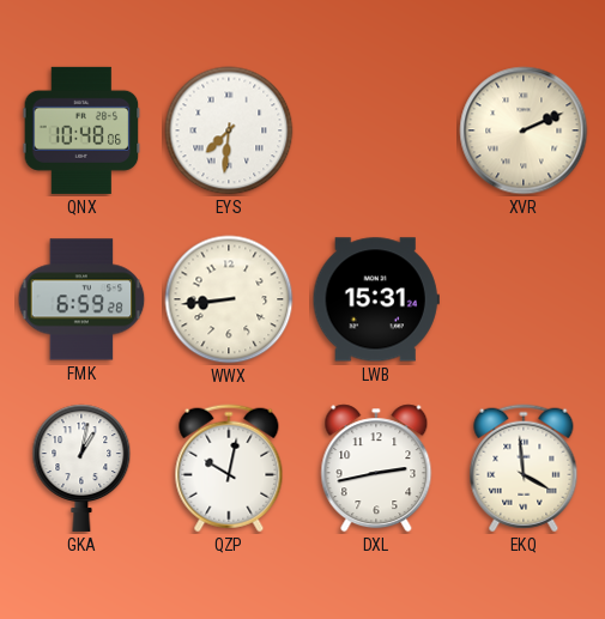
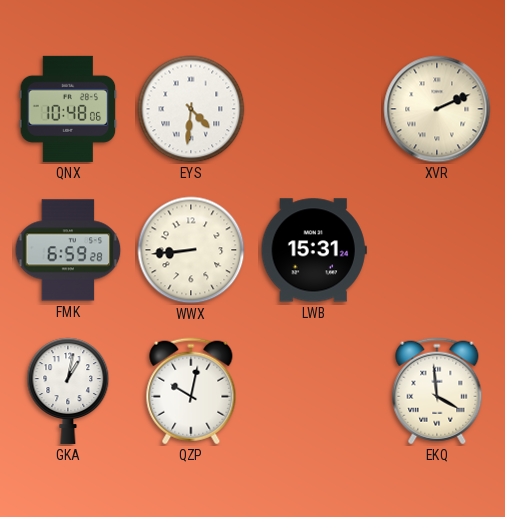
EYS: 7:31 -> 4:31
DXL: 2:43 -> none
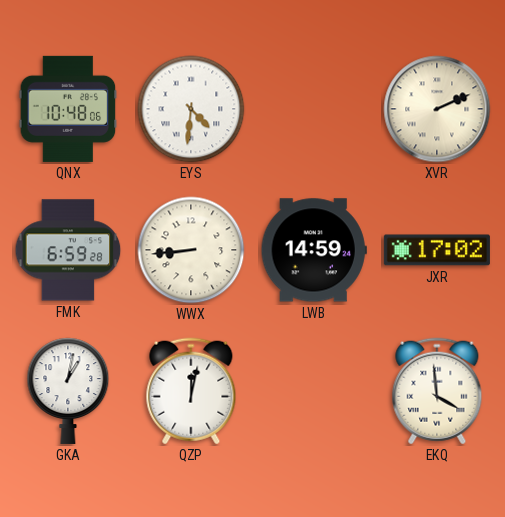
LWB: 15:31 -> 14:59
JXR: none -> 17:02
QZP: 10:02 -> 12:02
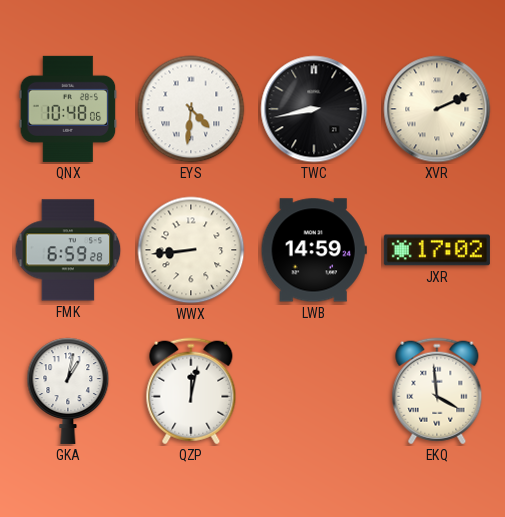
TWC: none -> 8:43
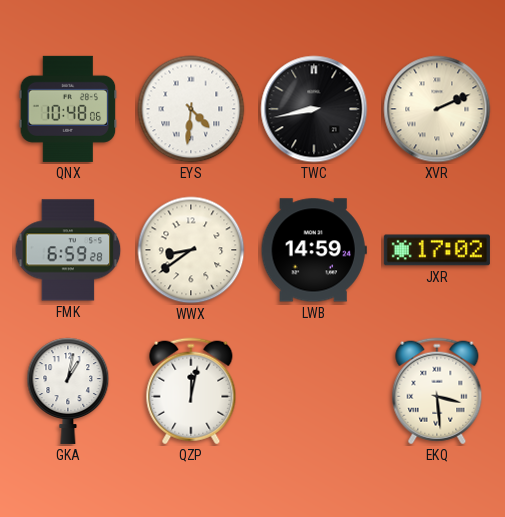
WWX: 8:44 -> 8:39
EKQ: 3:59 -> 3:29
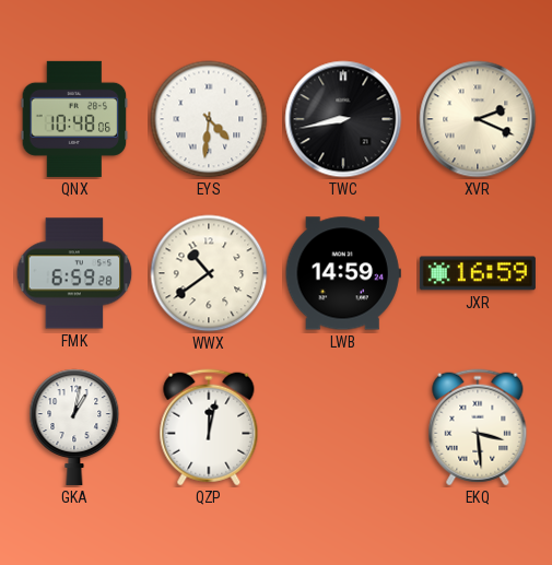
XVR: 2:11 -> 2:19
WWX: 8:39 -> 10:39
JXR: 17:02 -> 16:59
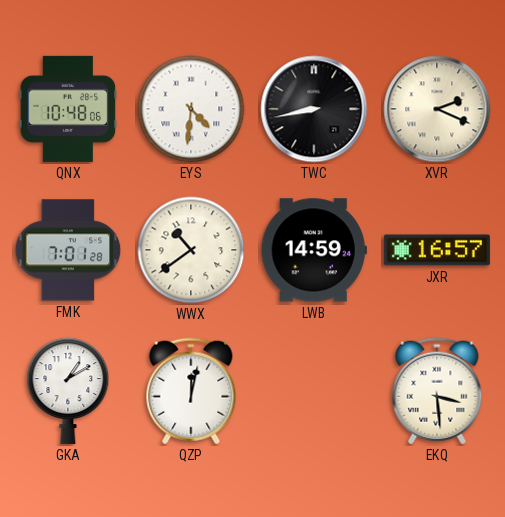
FMK: 6:59 -> 7:01
JXR: 16:59 -> 16:57
GKA: 1:02 -> 1:10
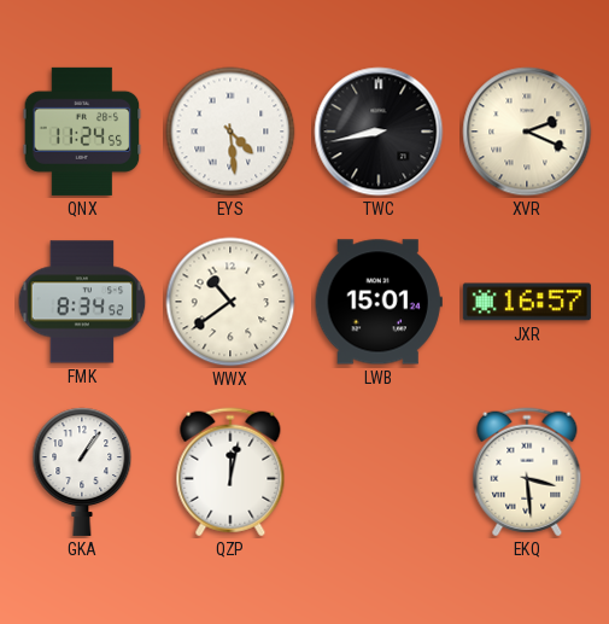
QNX: 10:48 -> 11:24
EYS: 4:31 -> 4:29
FMK: 7:01 -> 8:34
LWB: 14:59 -> 15:01
GKA: 1:10 -> 1:06
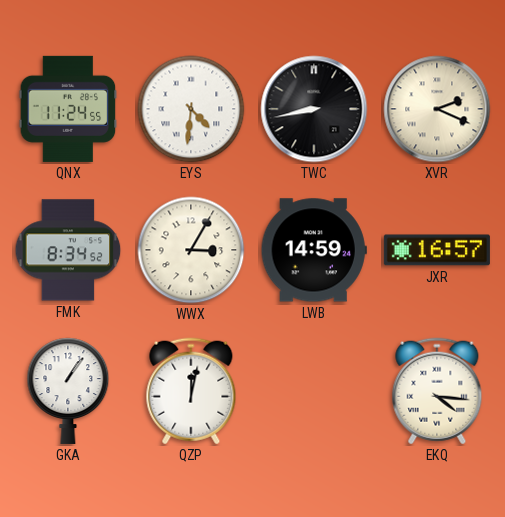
EYS: 4:29 -> 4:31
WWX: 10:39 -> 3:05
LWB: 15:01 -> 14:59
EKQ: 3:29 -> 4:16
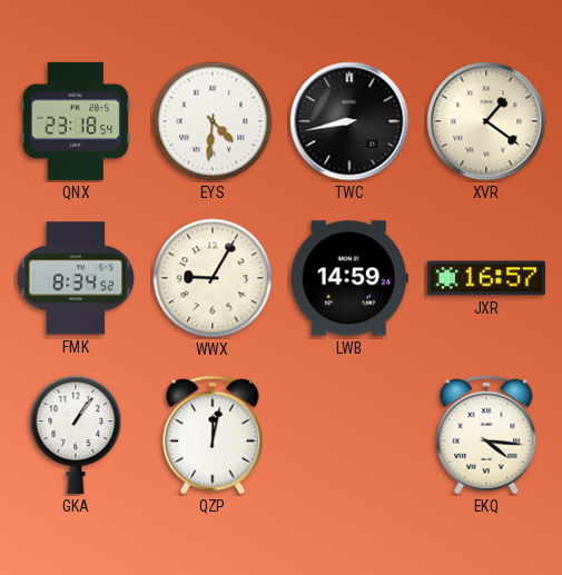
QNX: 11:24 -> 23:18
XVR: 2:19 -> 1:21
WWX: 3:05 -> 9:05
